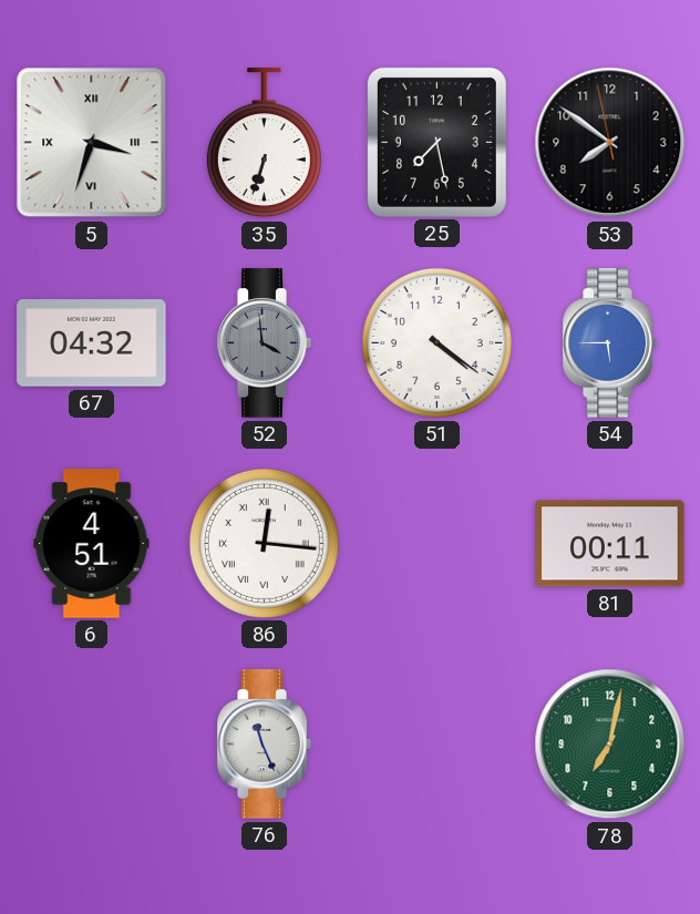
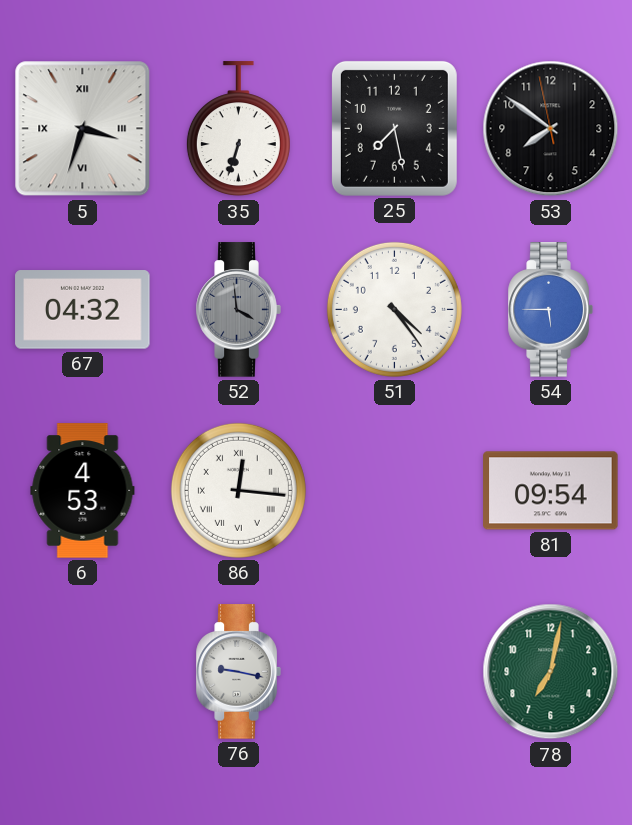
51: 4:21 -> 4:24
6: 4:51 -> 4:53
81: 00:11 -> 09:54
76: 11:26 -> 9:17
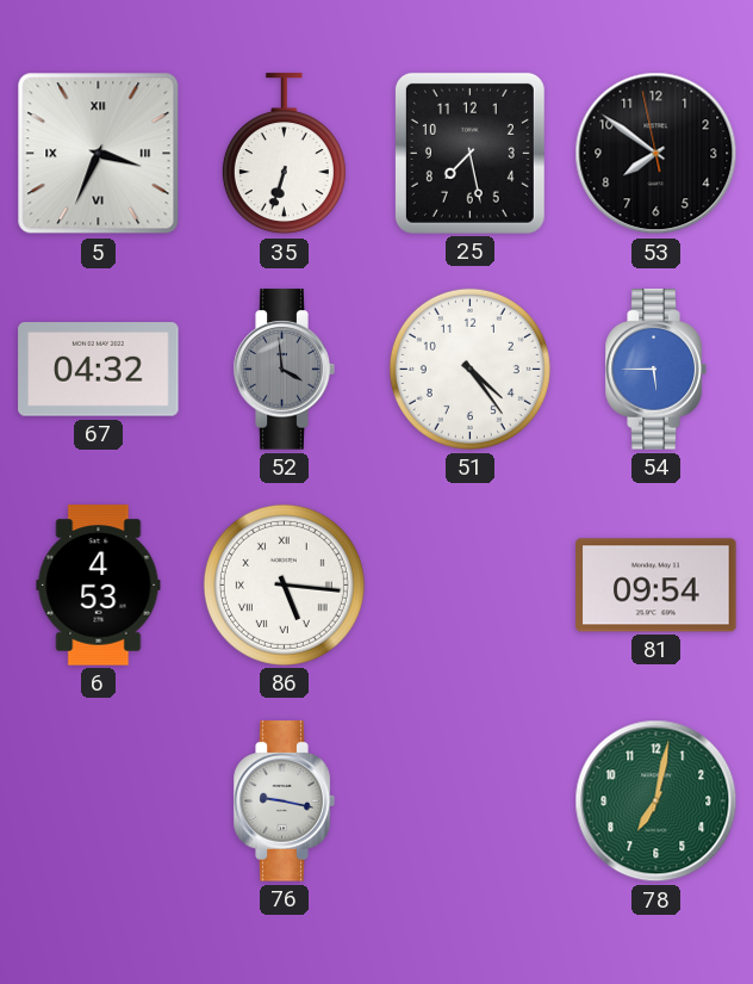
5: 3:33 -> 3:34
86: 12:16 -> 5:16
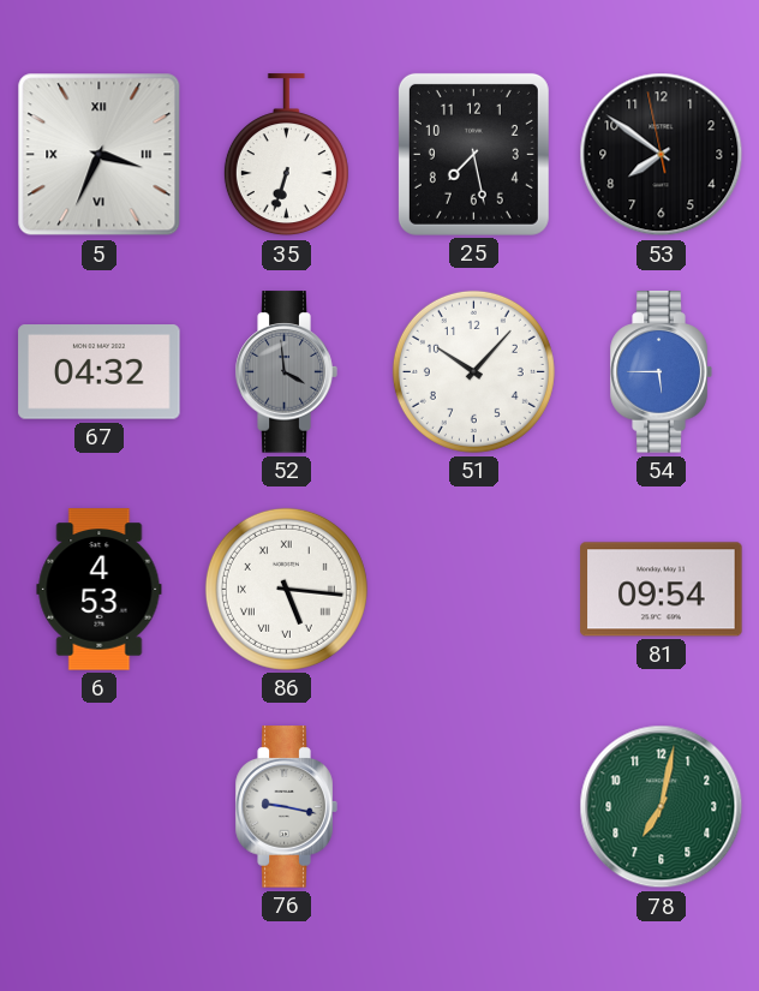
51: 4:24 -> 10:07
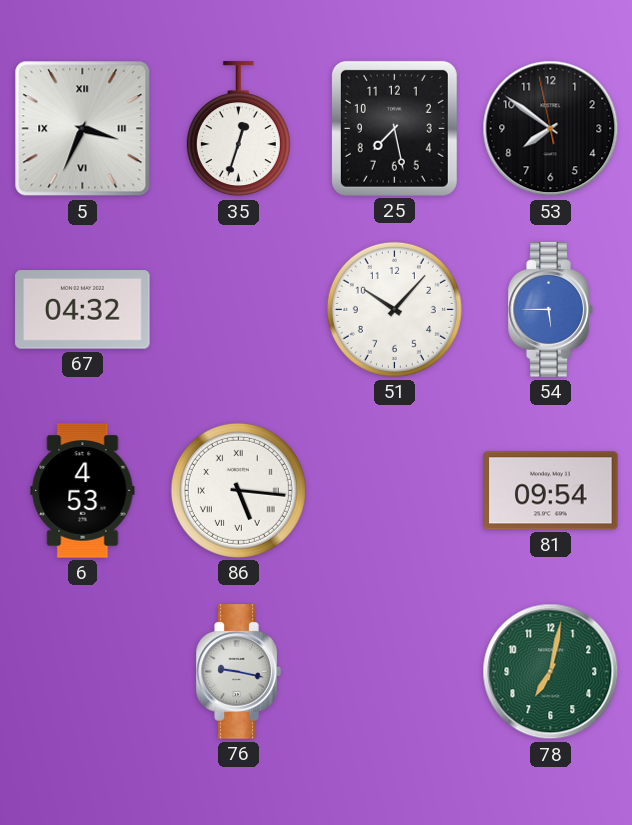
35: 6:33 -> 12:33
52: 3:59 -> none
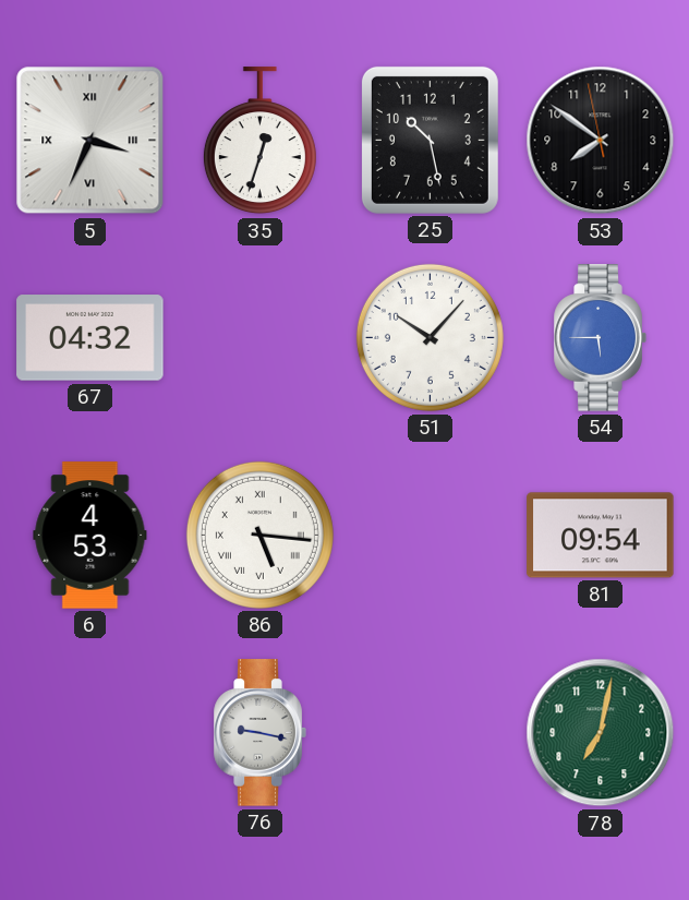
25: 7:28 -> 10:28
